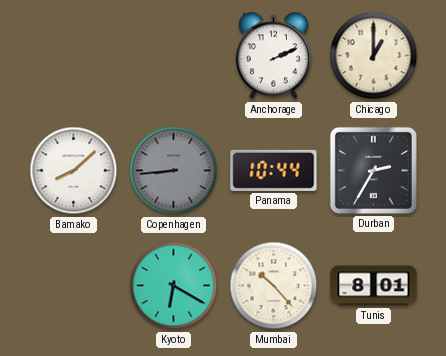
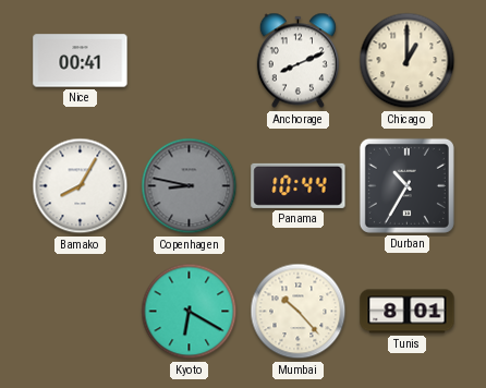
Nice: none -> 00:41
Anchorage: 2:11 -> 8:11
Bamako: 8:08 -> 8:05
Copenhagen: 8:44 -> 8:47
Durban: 2:35 -> 10:35
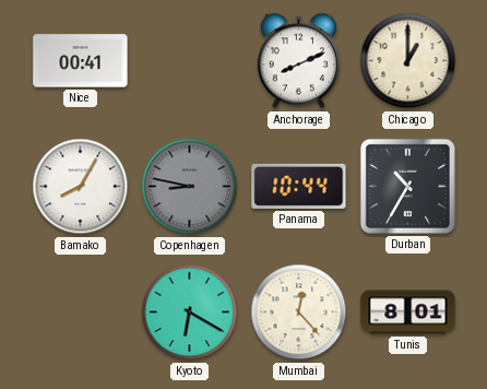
Mumbai: 10:23 -> 12:23
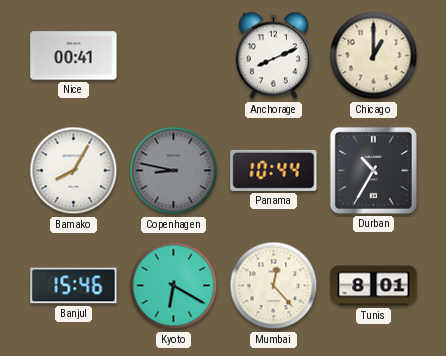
Banjul: none -> 15:46
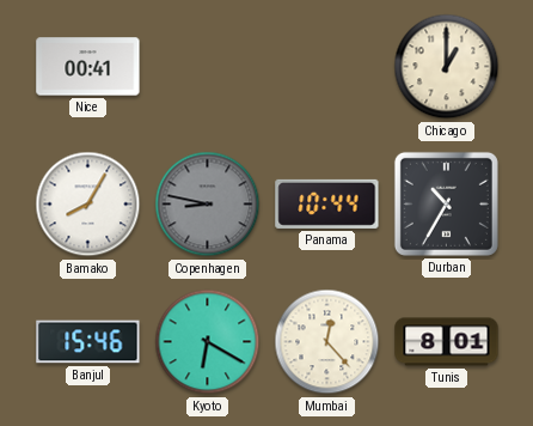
Anchorage: 8:11 -> none
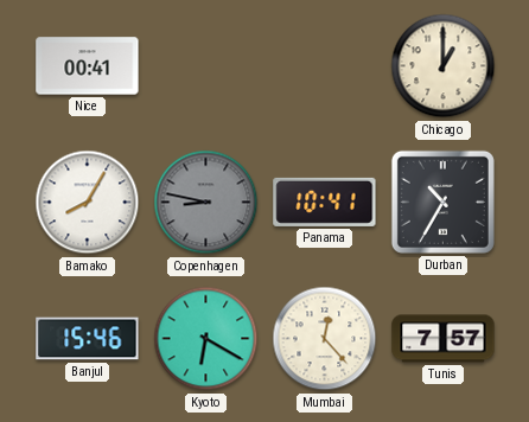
Panama: 10:44 -> 10:41
Tunis: 8:01 -> 7:57
